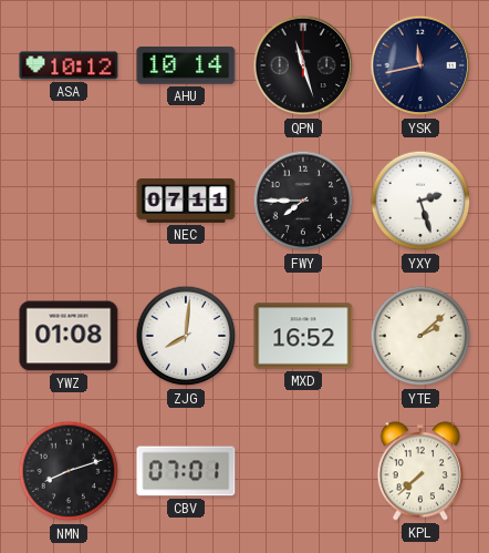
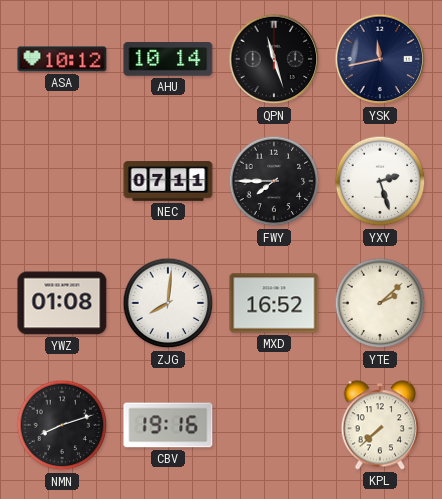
CBV: 07:01 -> 19:16
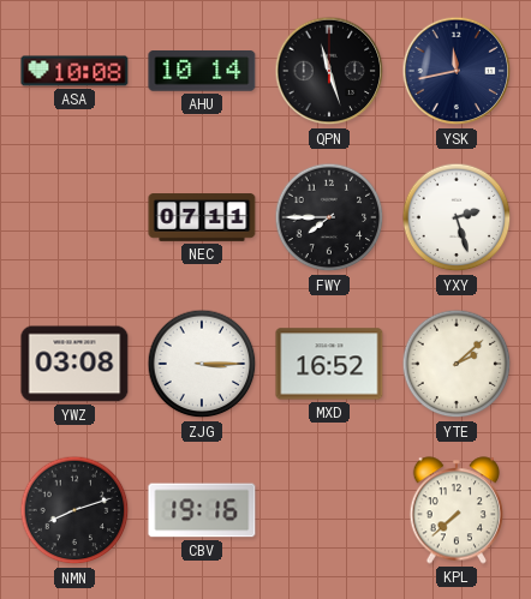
ASA: 10:12 -> 10:08
YWZ: 01:08 -> 03:08
ZJG: 8:01 -> 3:15
